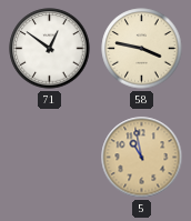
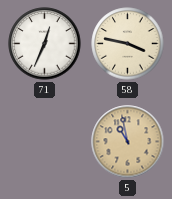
71: 12:51 -> 12:34
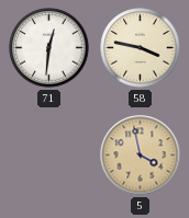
71: 12:34 -> 12:31
5: 10:58 -> 3:58
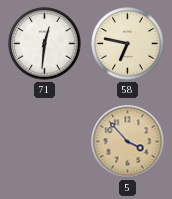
58: 3:47 -> 6:47
5: 3:58 -> 3:53
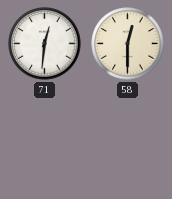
58: 6:47 -> 12:30
5: 3:53 -> none
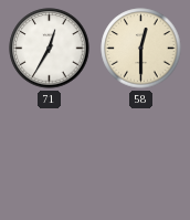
71: 12:31 -> 12:35
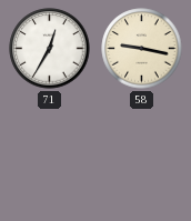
58: 12:30 -> 9:17
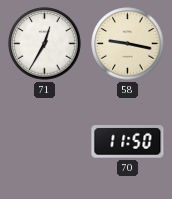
70: none -> 11:50
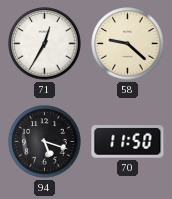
58: 9:17 -> 9:22
94: none -> 5:18
